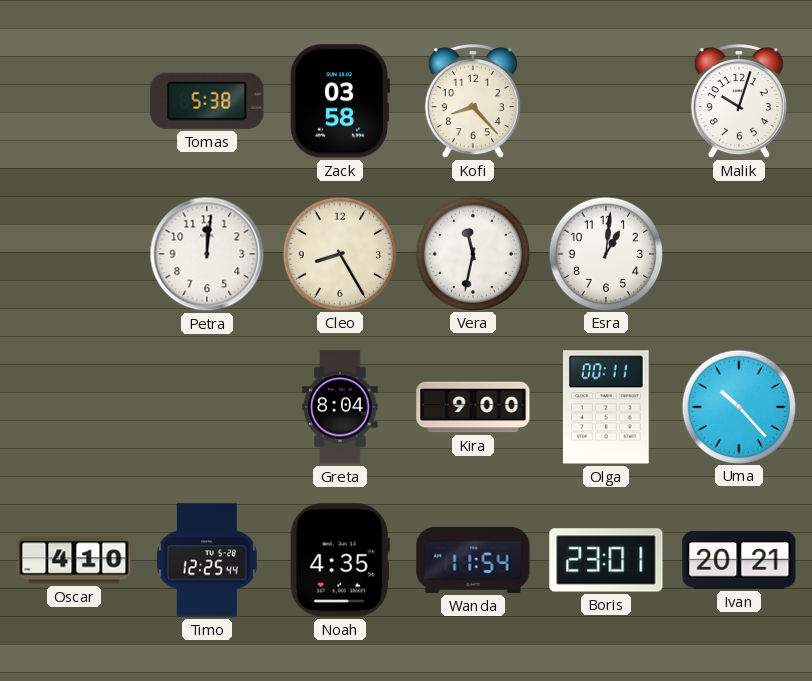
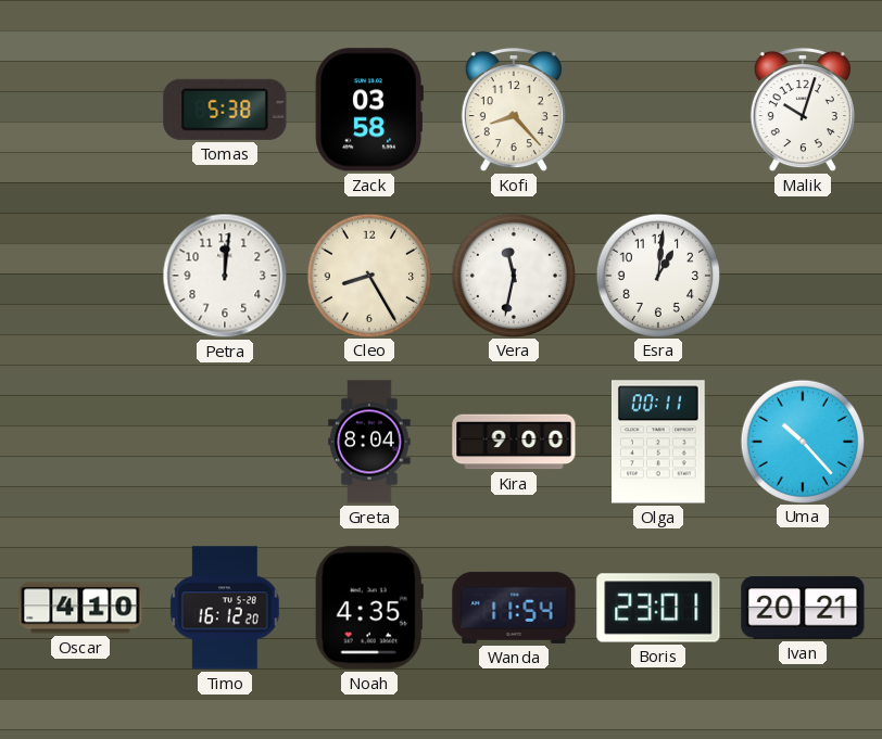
Timo: 12:25 -> 16:12
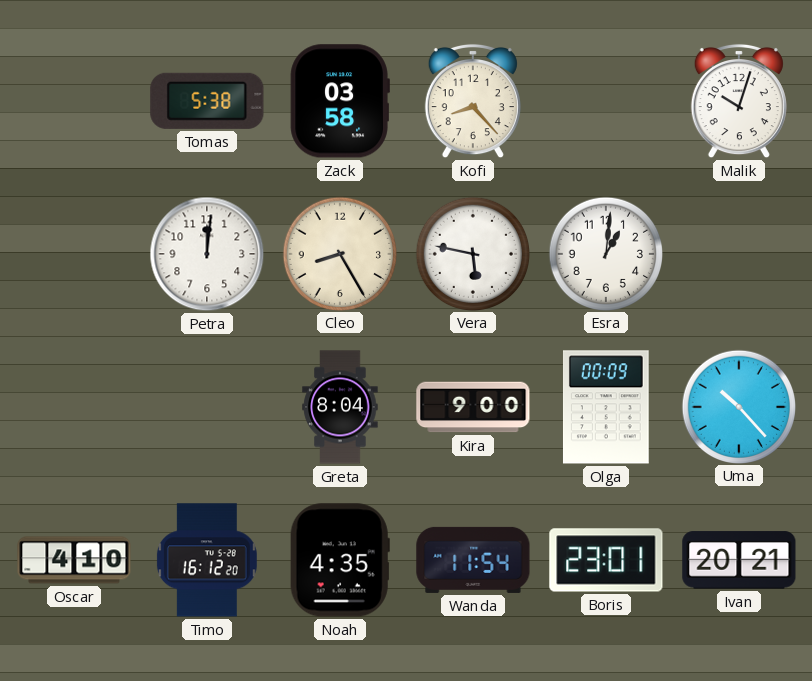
Vera: 11:32 -> 5:47
Olga: 00:11 -> 00:09
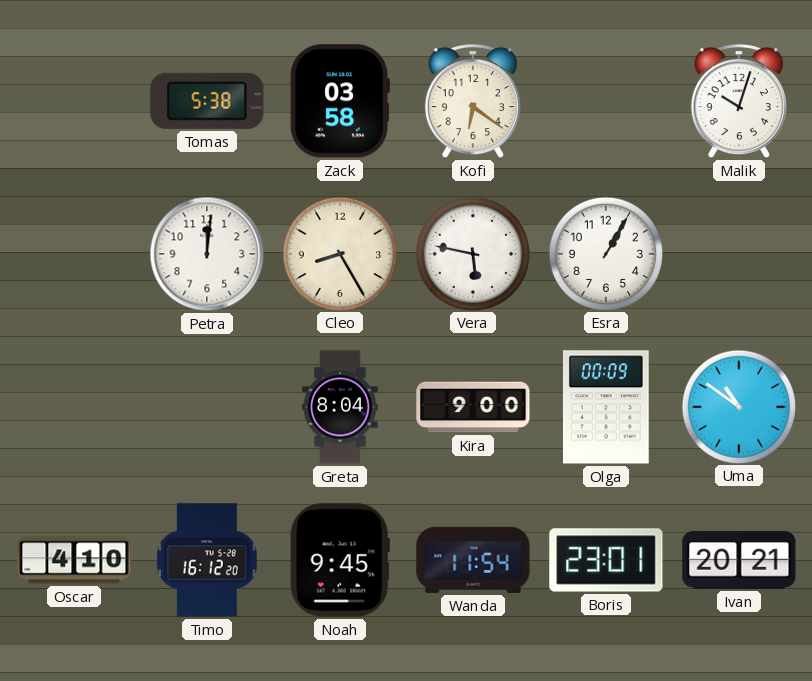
Kofi: 8:23 -> 6:21
Esra: 1:01 -> 1:05
Uma: 10:23 -> 10:51
Noah: 4:35 -> 9:45
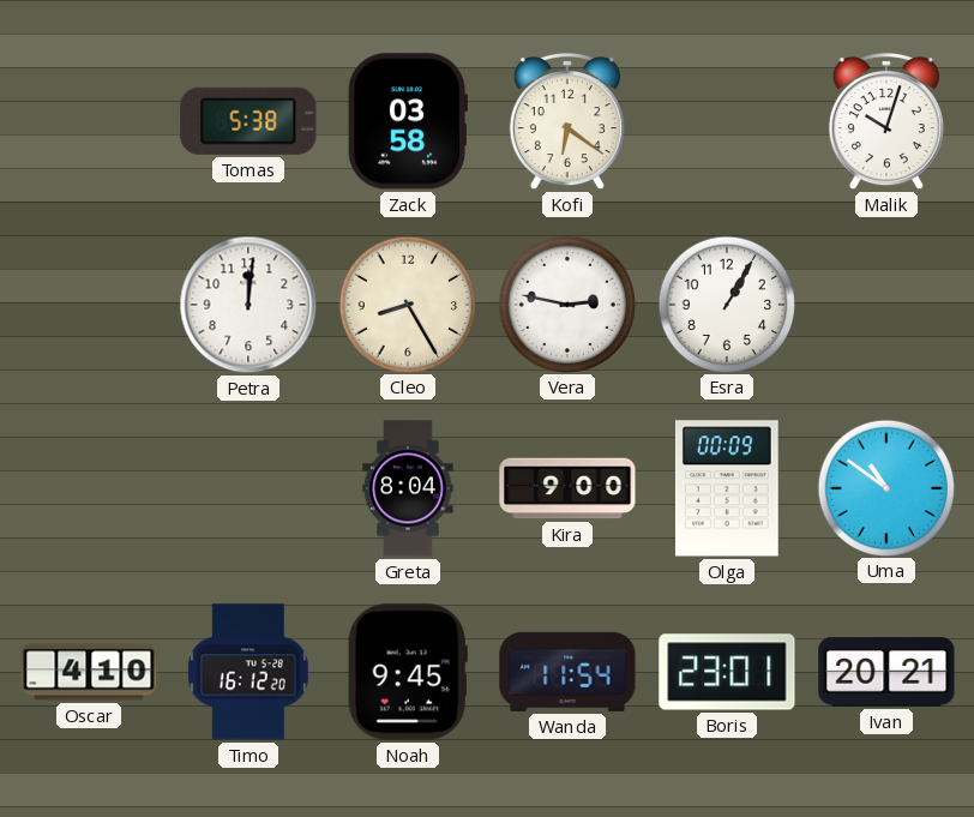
Vera: 5:47 -> 2:47
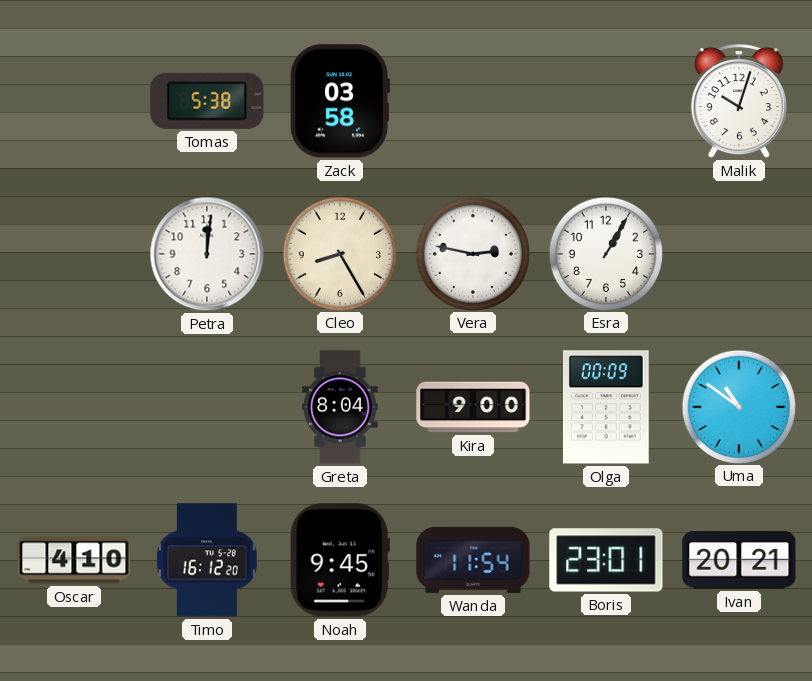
Kofi: 6:21 -> none
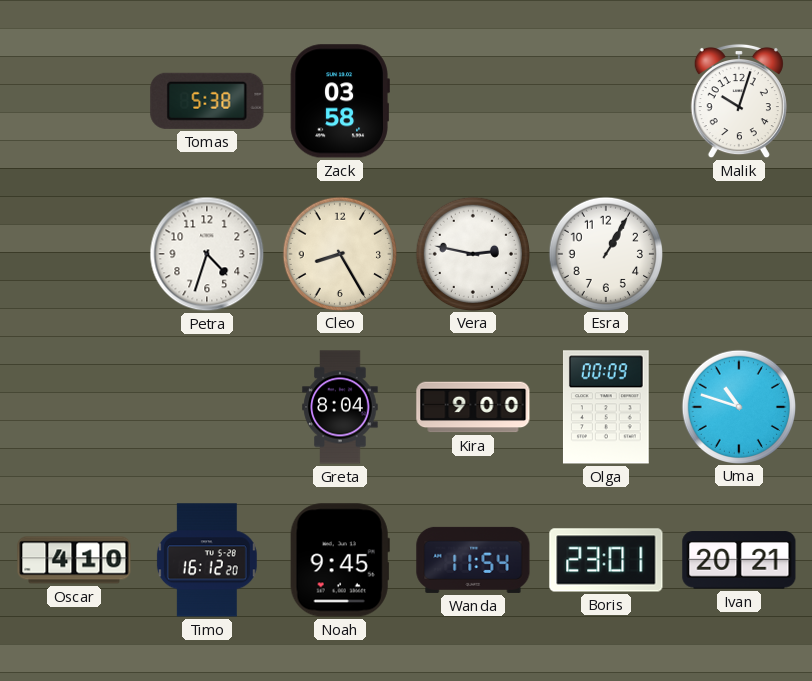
Petra: 12:01 -> 4:33
Uma: 10:51 -> 10:48
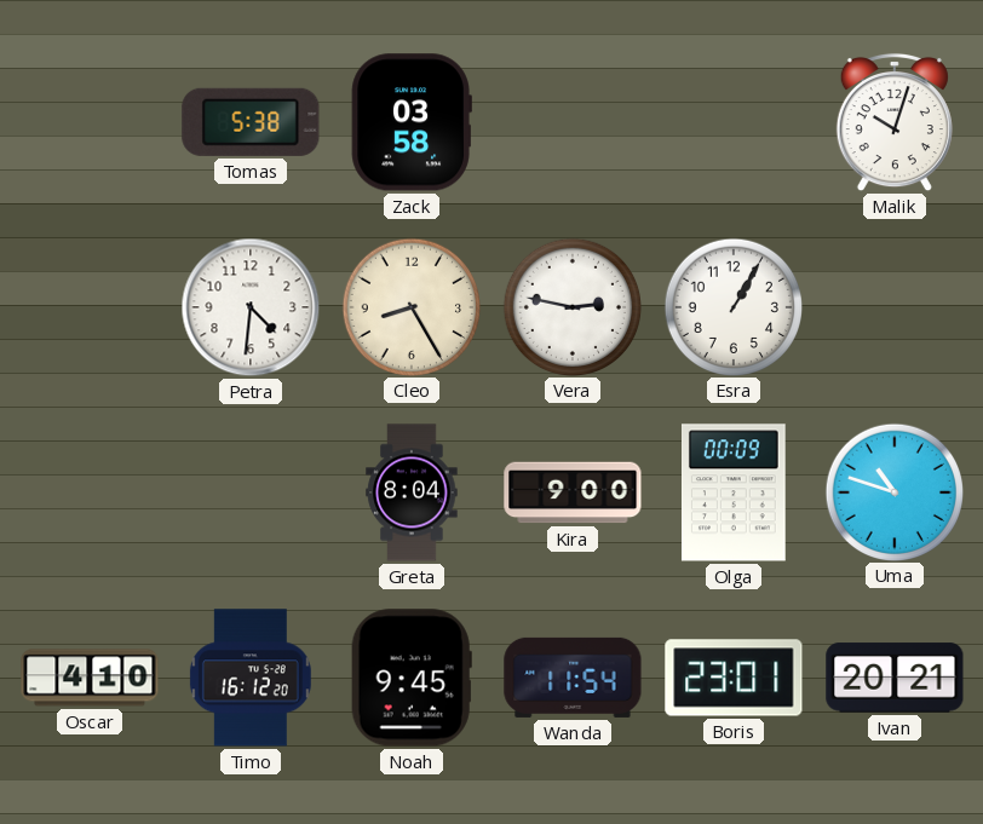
Petra: 4:33 -> 4:31
